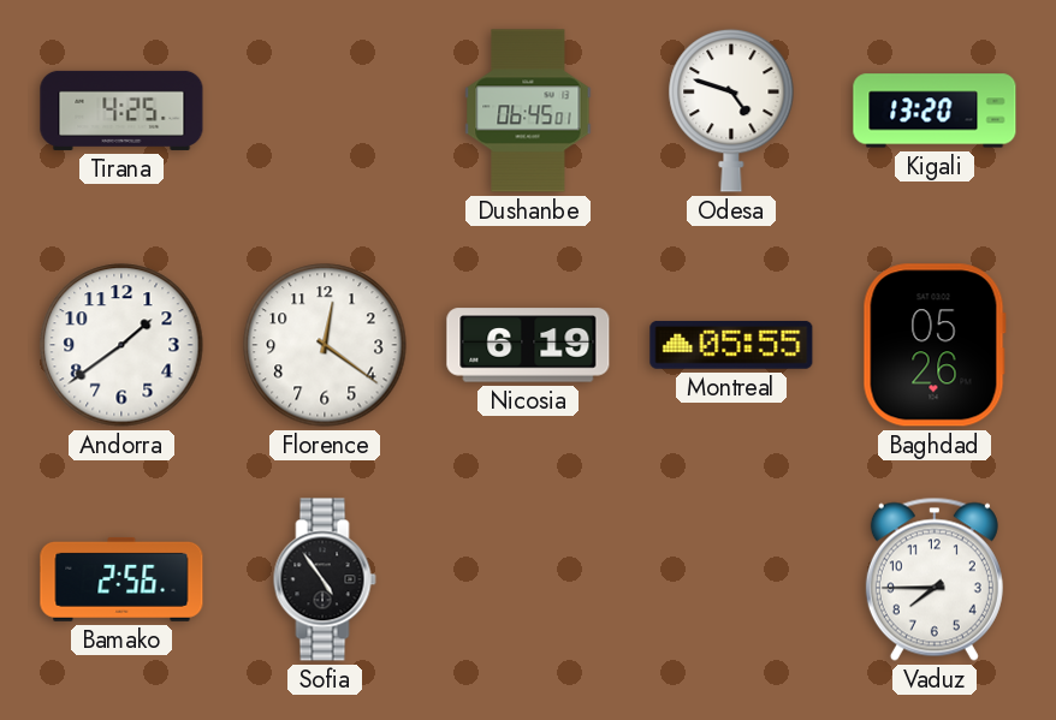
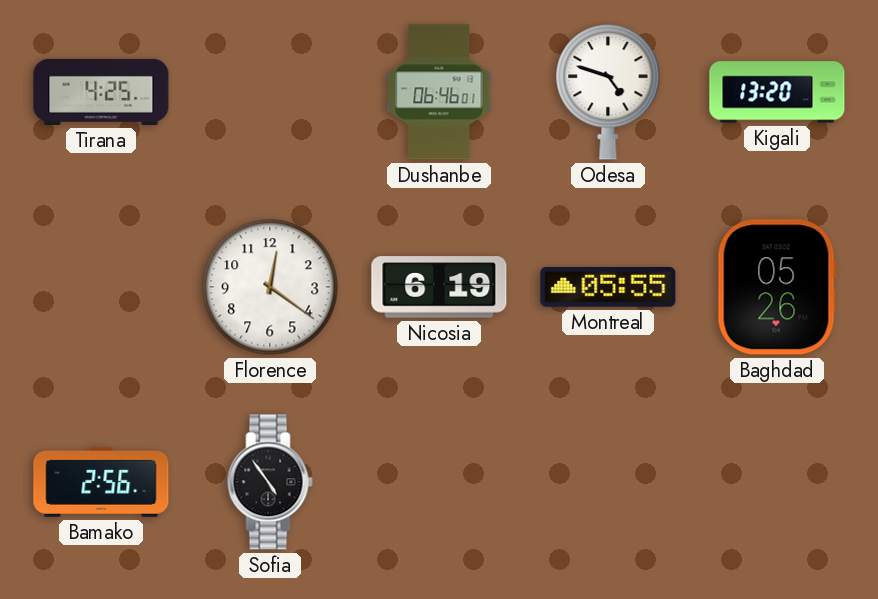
Dushanbe: 06:45 -> 06:46
Andorra: 1:39 -> none
Vaduz: 7:45 -> none
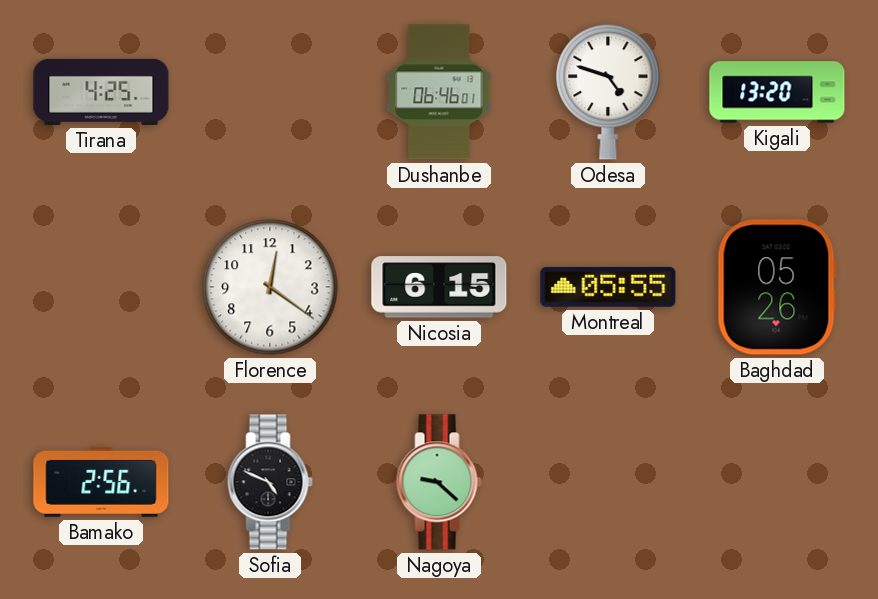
Nicosia: 6:19 -> 6:15
Sofia: 4:54 -> 4:49
Nagoya: none -> 9:22
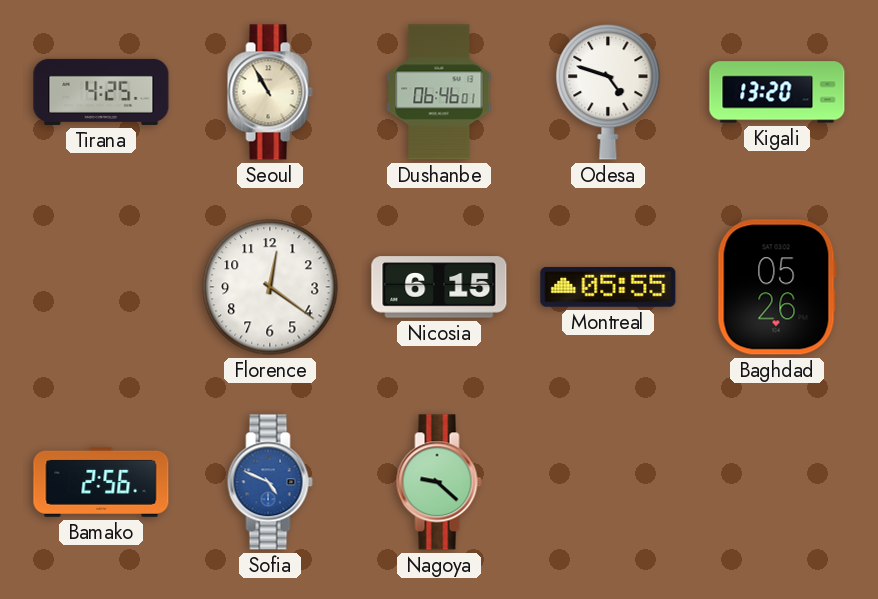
Seoul: none -> 10:55
Sofia dial: black -> blue
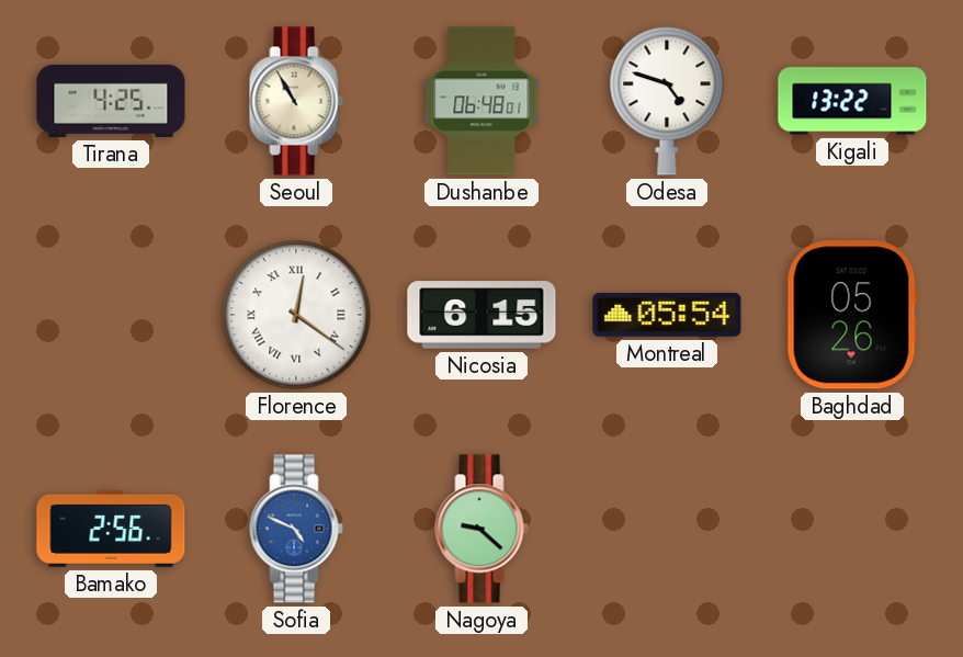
Dushanbe: 06:46 -> 06:48
Kigali: 13:20 -> 13:22
Florence numerals: Arabic -> Roman
Montreal: 05:55 -> 05:54
